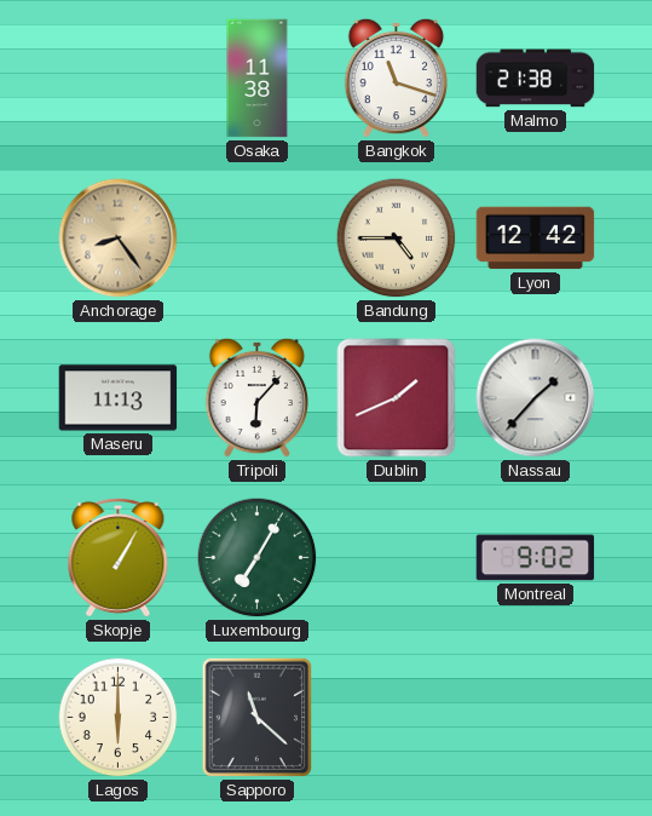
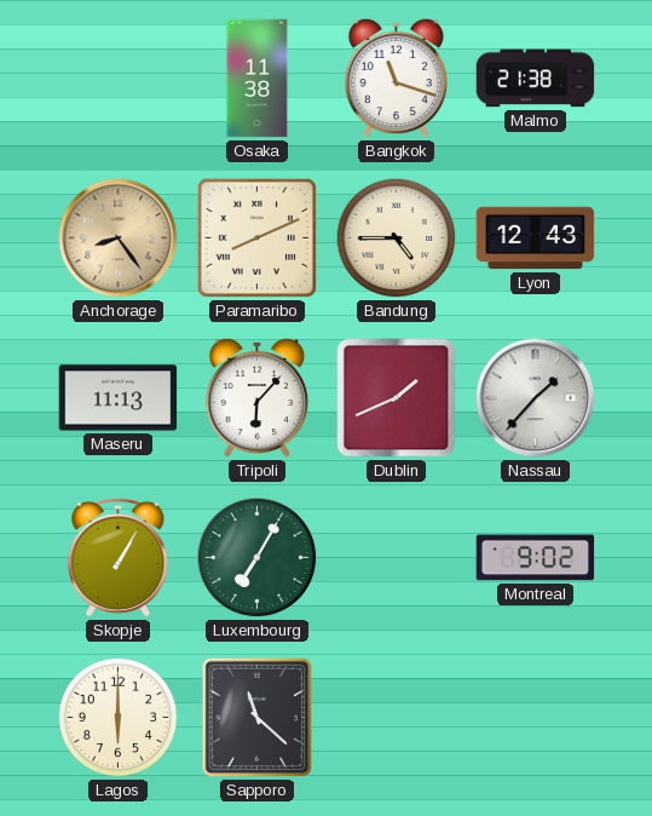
Paramaribo: none -> 8:11
Lyon: 12:42 -> 12:43
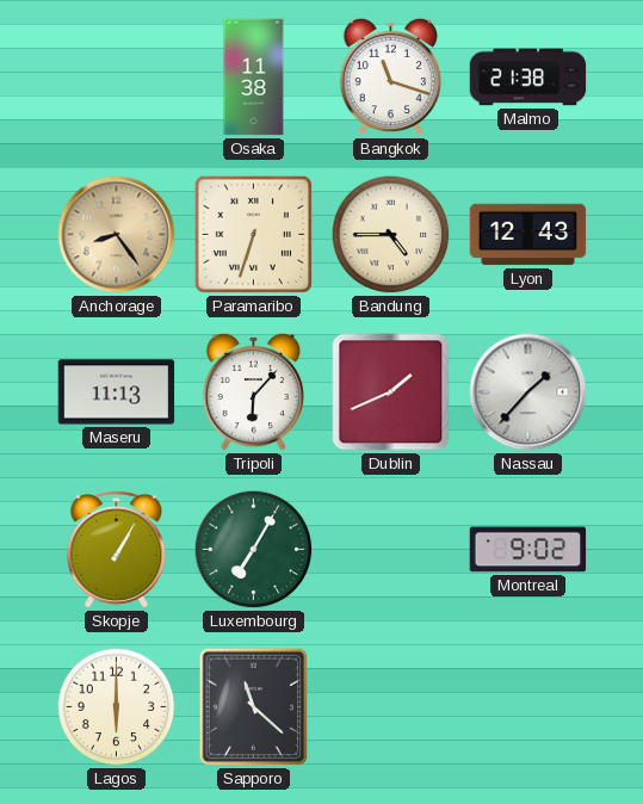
Paramaribo: 8:11 -> 6:33
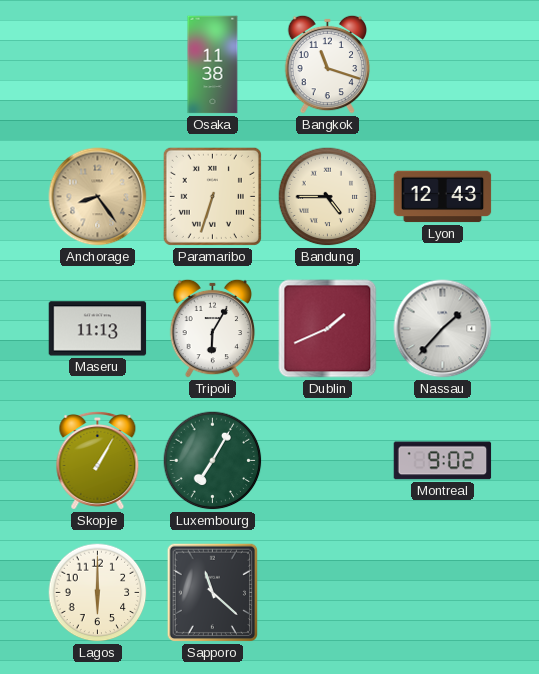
Malmo: 21:38 -> none
Tripoli: 6:07 -> 6:05
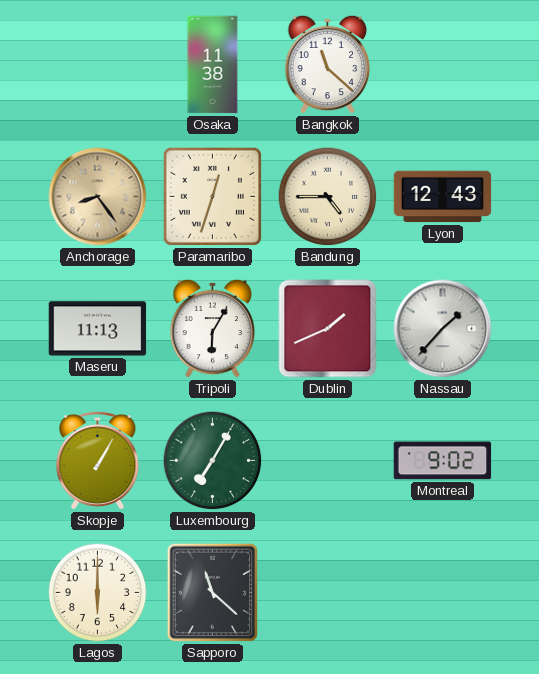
Bangkok: 11:18 -> 11:22
Paramaribo: 6:33 -> 12:33
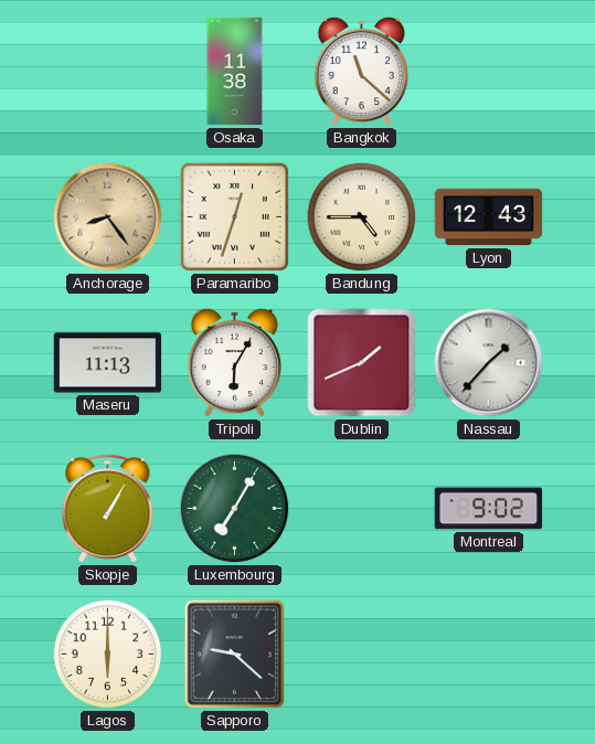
Sapporo: 11:22 -> 9:22
